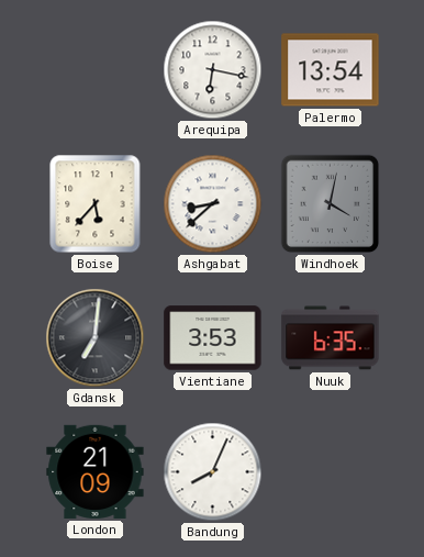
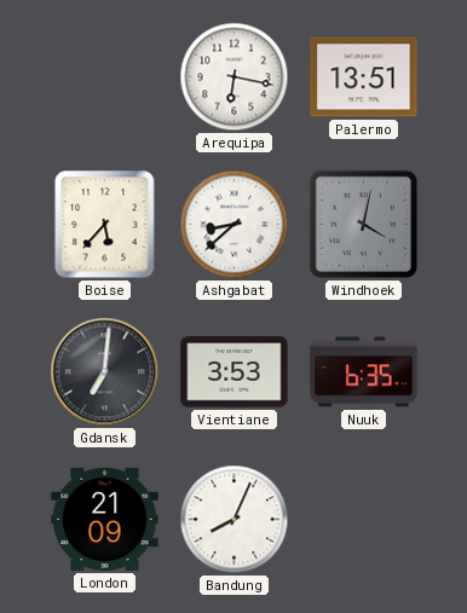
Palermo: 13:54 -> 13:51
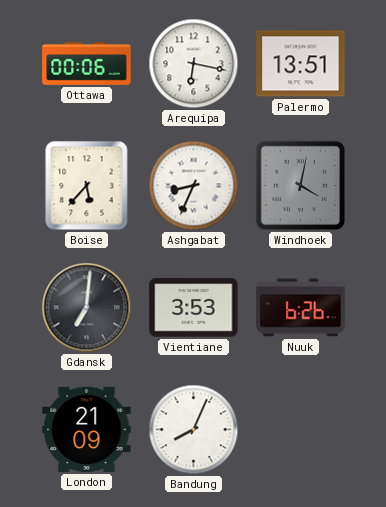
Ottawa: none -> 00:06
Ashgabat: 8:38 -> 8:34
Nuuk: 6:35 -> 6:26
